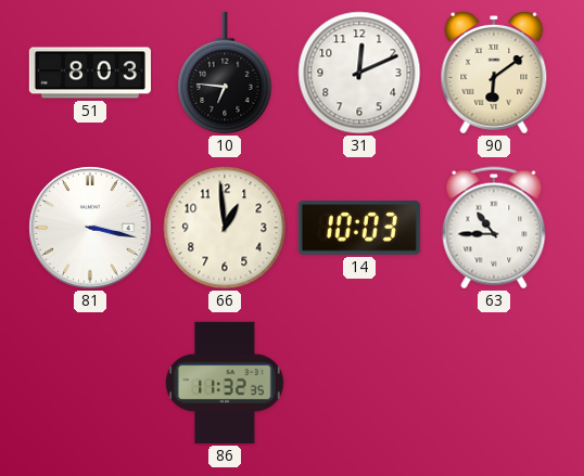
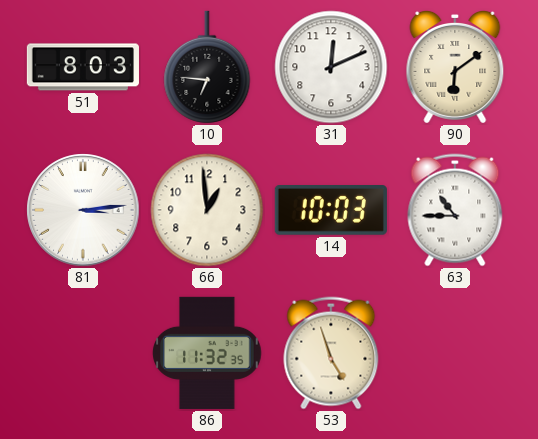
81: 3:17 -> 3:14
53: none -> 4:57
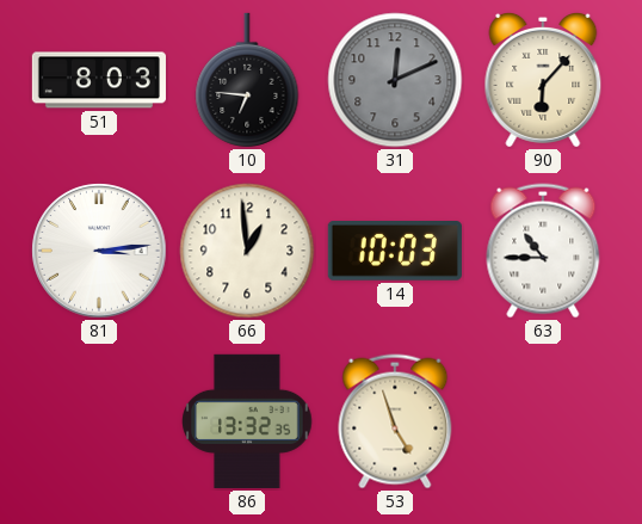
31 dial: white -> grey
90: 6:09 -> 6:07
86: 11:32 -> 13:32
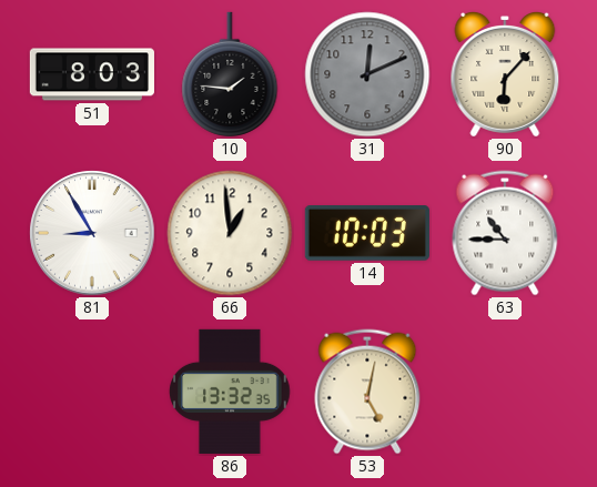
10: 6:46 -> 1:46
81: 3:14 -> 8:55
53: 4:57 -> 5:02
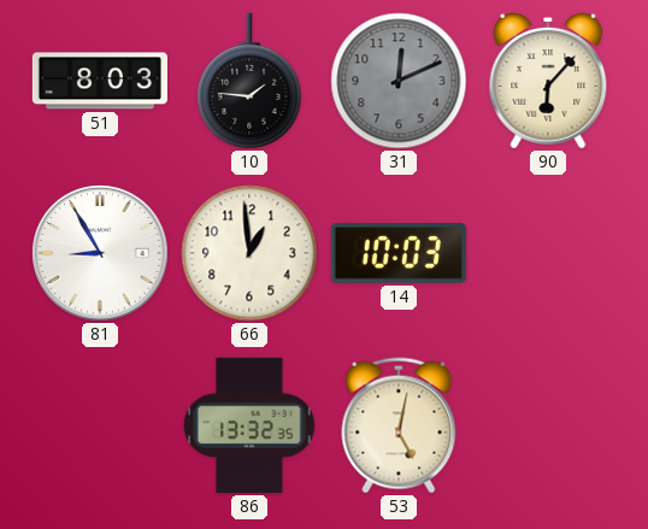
63: 10:45 -> none
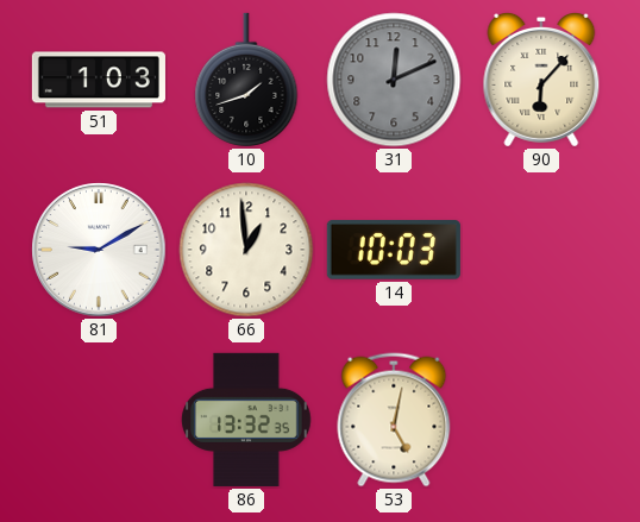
51: 8:03 -> 1:03
10: 1:46 -> 1:42
81: 8:55 -> 9:10
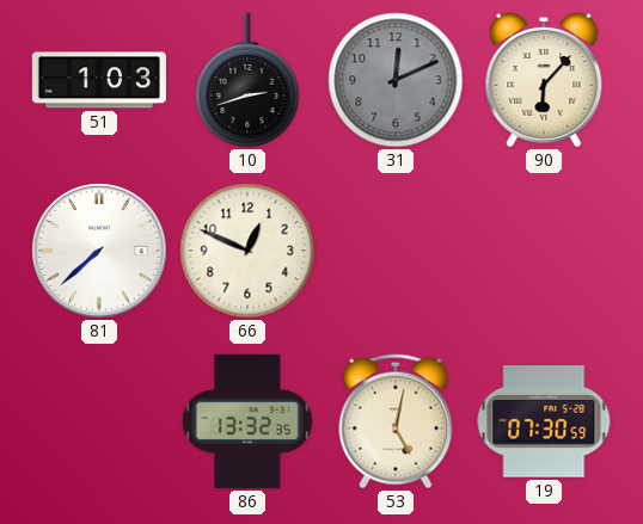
10: 1:42 -> 2:42
81: 9:10 -> 7:38
66: 12:59 -> 12:49
14: 10:03 -> none
19: none -> 07:30
